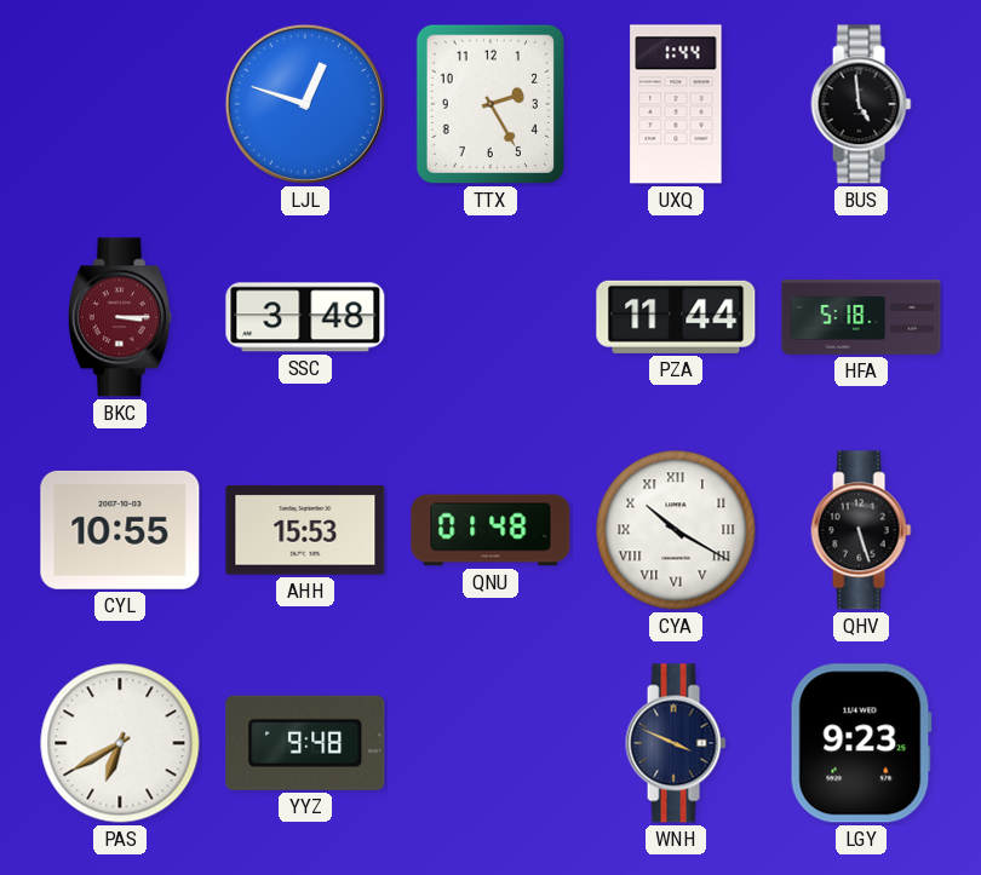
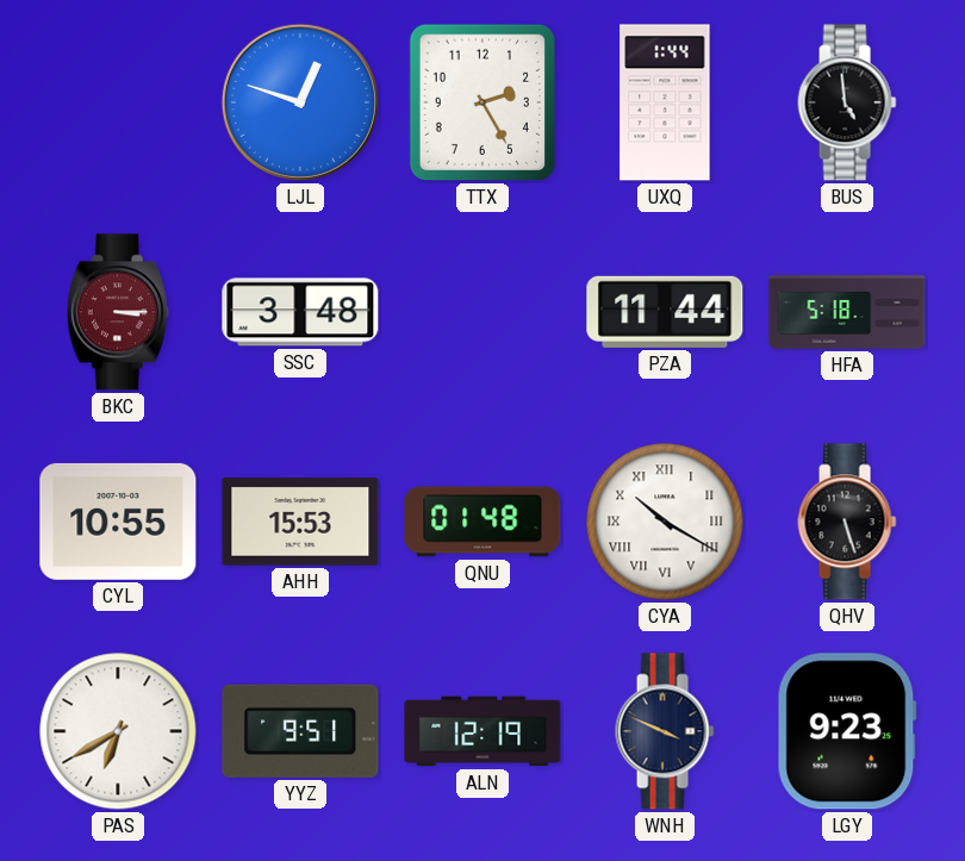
YYZ: 9:48 -> 9:51
ALN: none -> 12:19
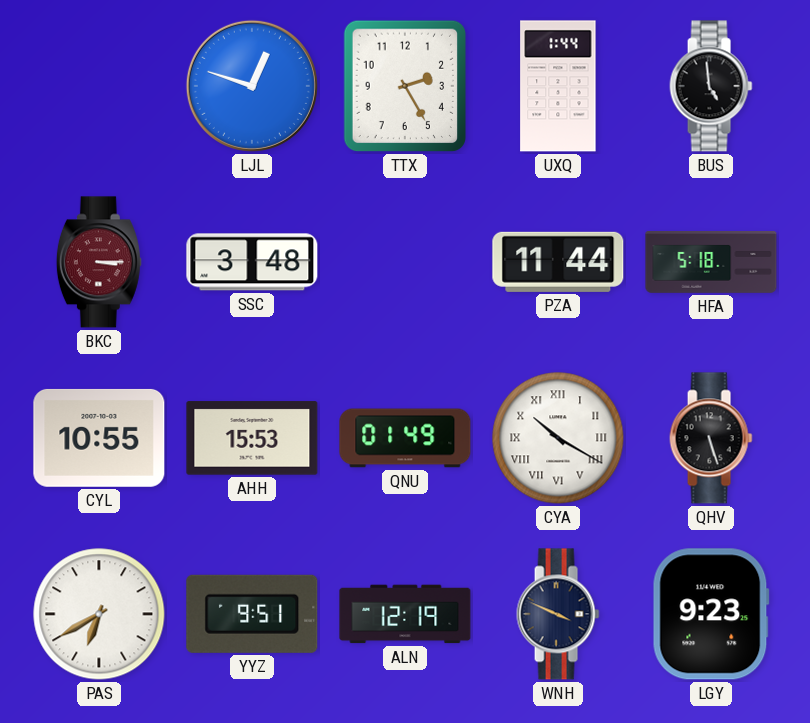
QNU: 01:48 -> 01:49
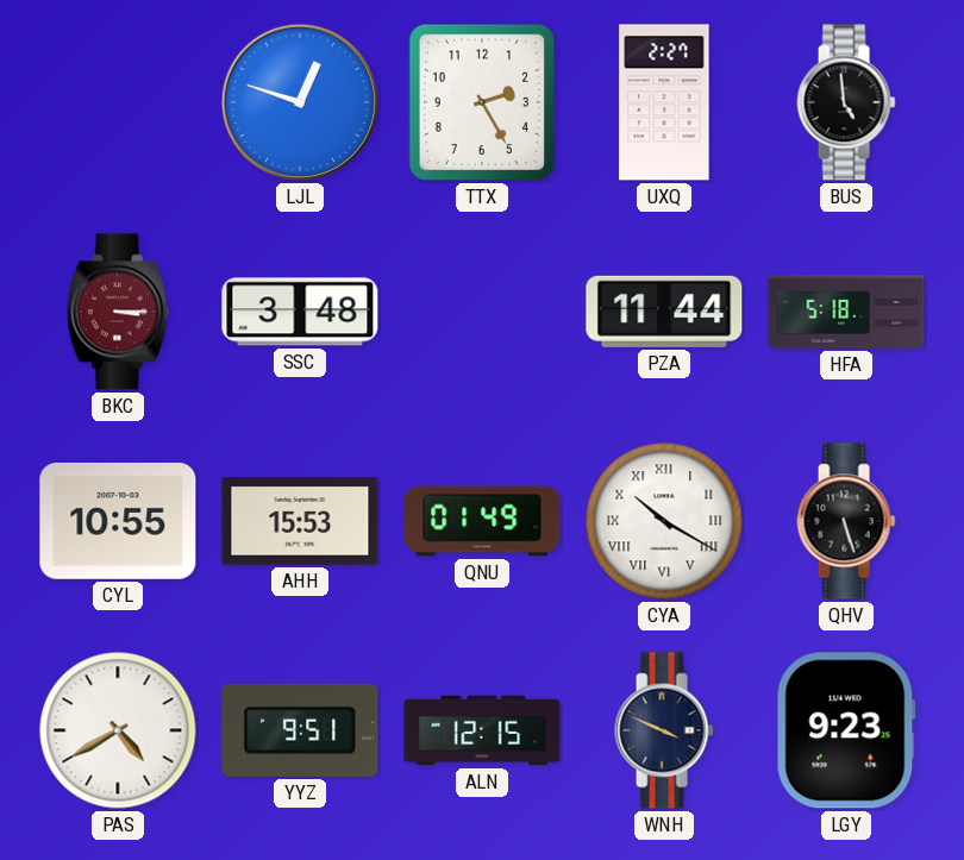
UXQ: 1:44 -> 2:27
PAS: 6:40 -> 4:40
ALN: 12:19 -> 12:15
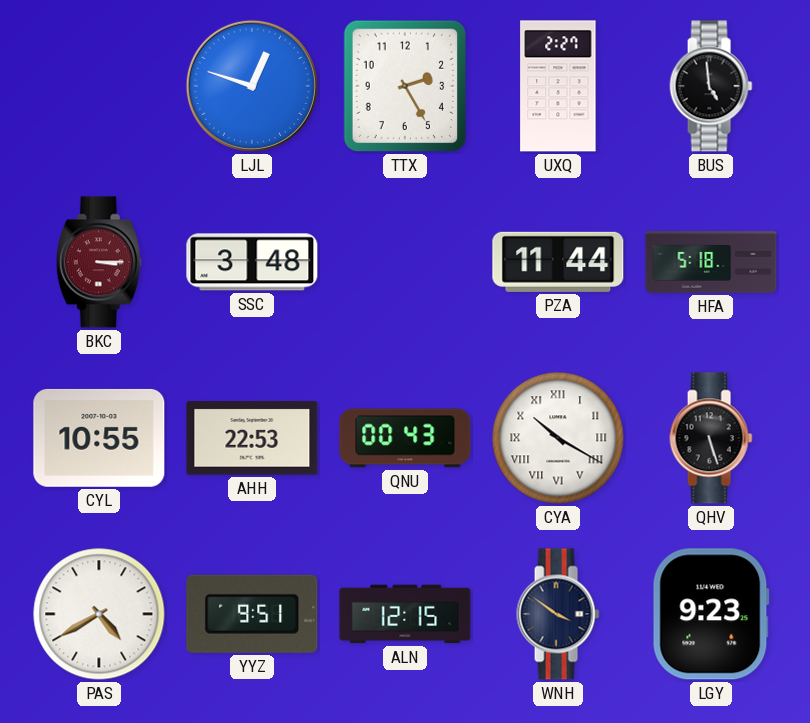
AHH: 15:53 -> 22:53
QNU: 01:49 -> 00:43
WNH: 3:49 -> 3:51
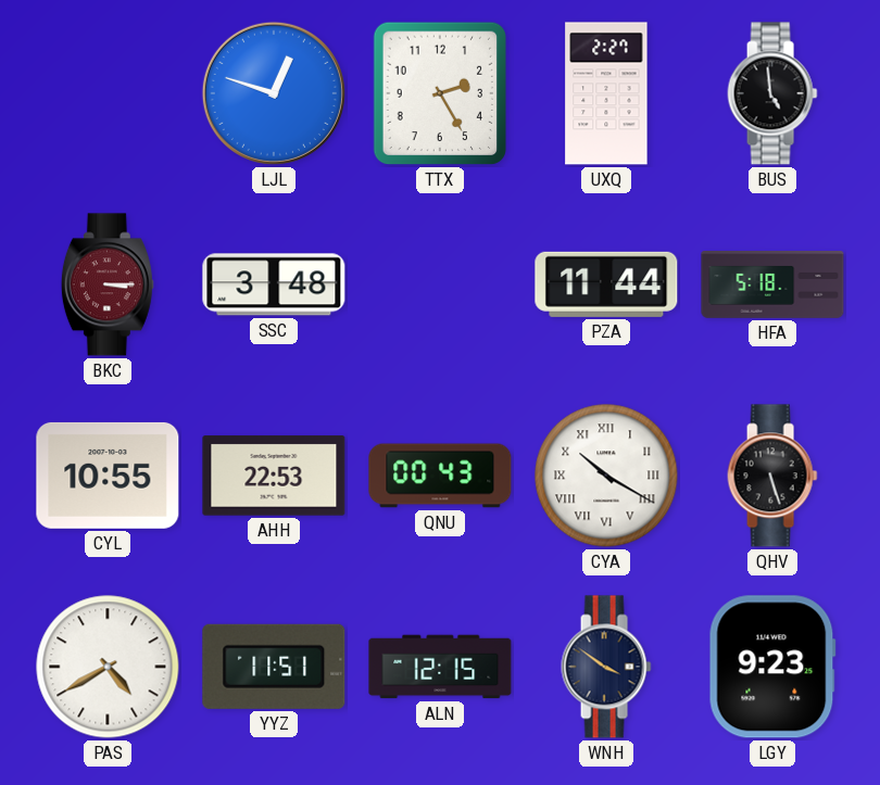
YYZ: 9:51 -> 11:51
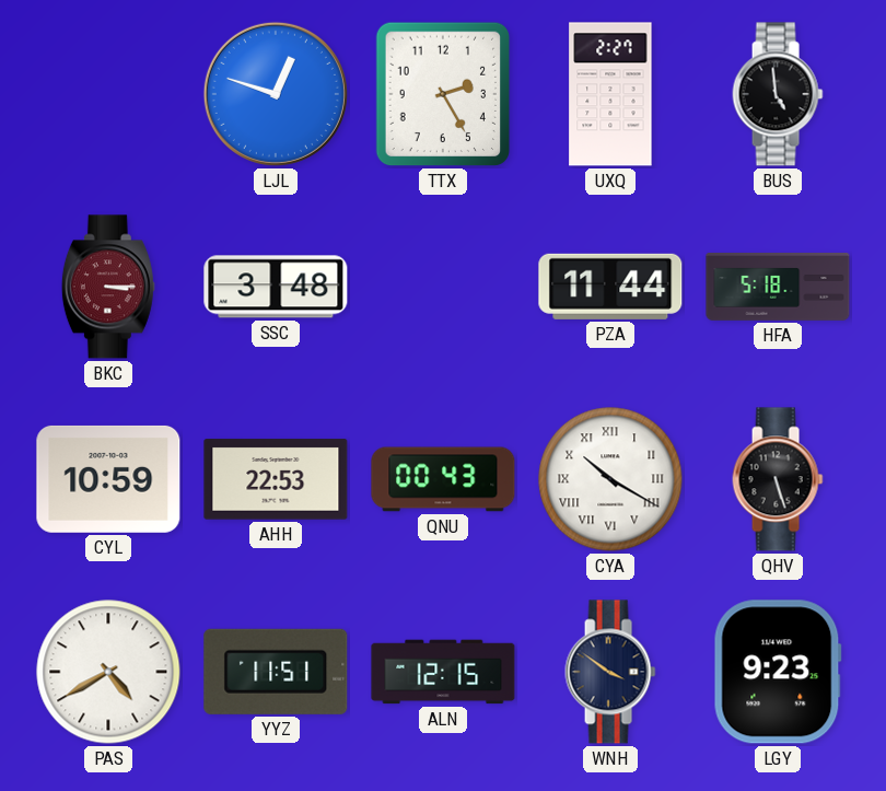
CYL: 10:55 -> 10:59
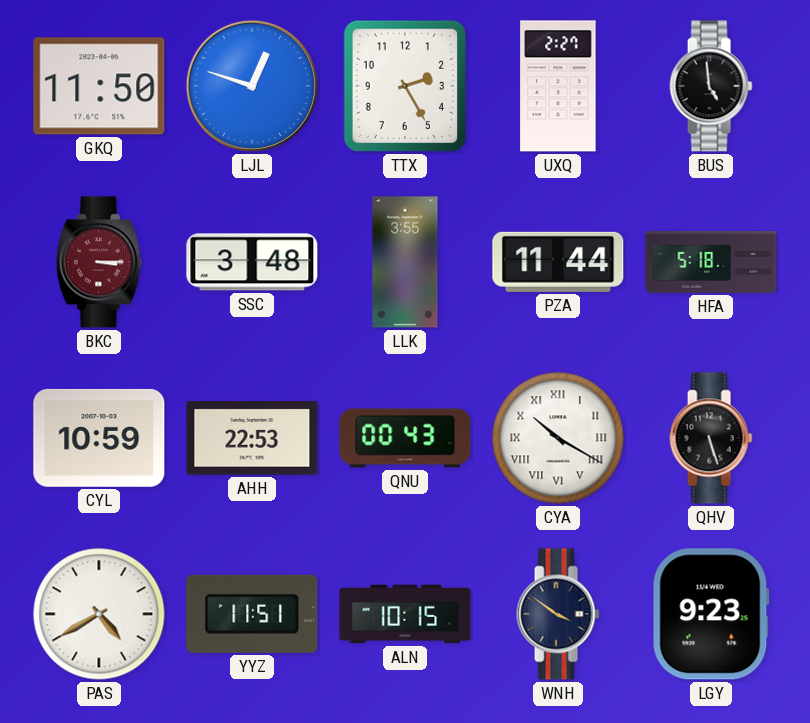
GKQ: none -> 11:50
LLK: none -> 3:55
ALN: 12:15 -> 10:15
